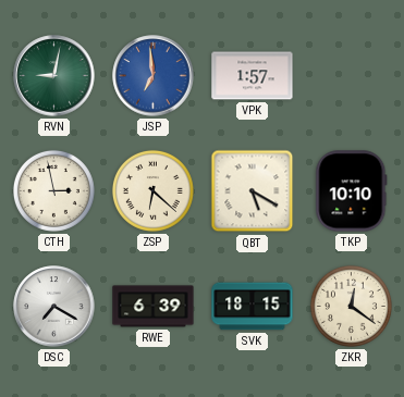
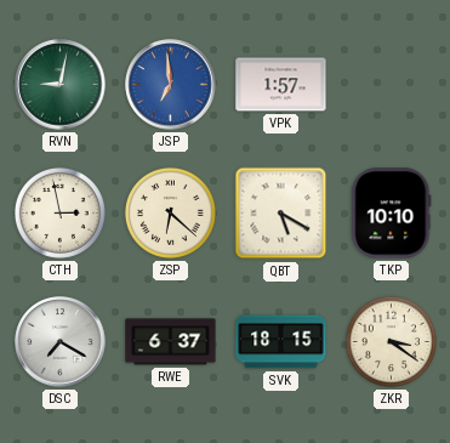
RWE: 6:39 -> 6:37
ZKR: 12:21 -> 3:21
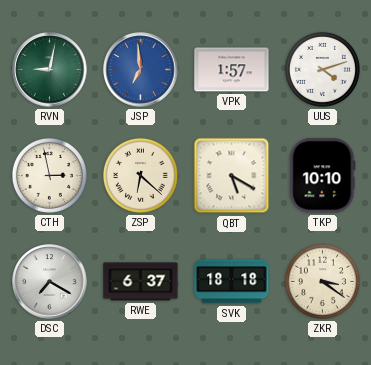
UUS: none -> 4:12
SVK: 18:15 -> 18:18
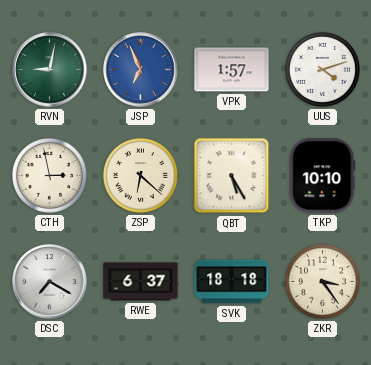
JSP: 6:59 -> 6:56
QBT: 5:20 -> 5:25
ZKR: 3:21 -> 3:24
